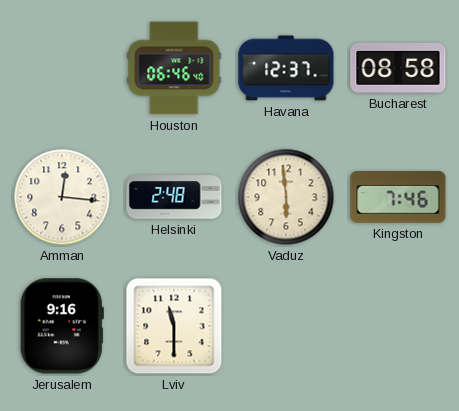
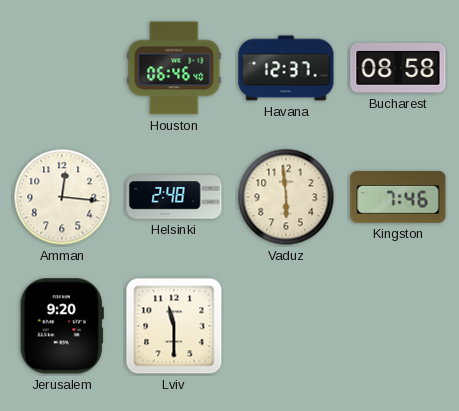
Jerusalem: 9:16 -> 9:20
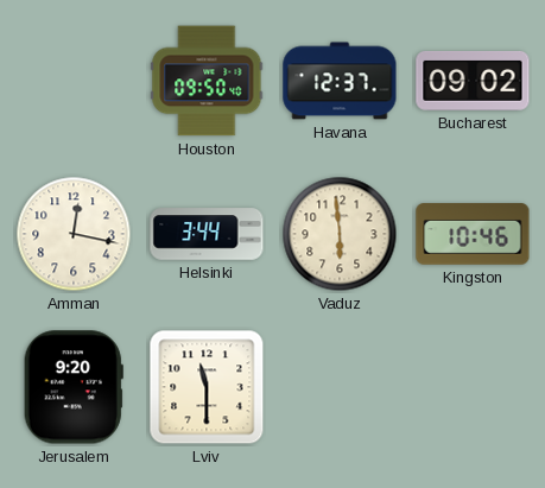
Houston: 06:46 -> 09:50
Bucharest: 08:58 -> 09:02
Amman: 12:16 -> 12:17
Helsinki: 2:48 -> 3:44
Kingston: 7:46 -> 10:46
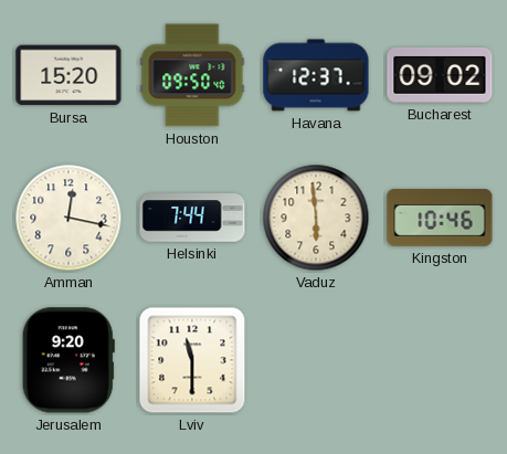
Bursa: none -> 15:20
Helsinki: 3:44 -> 7:44
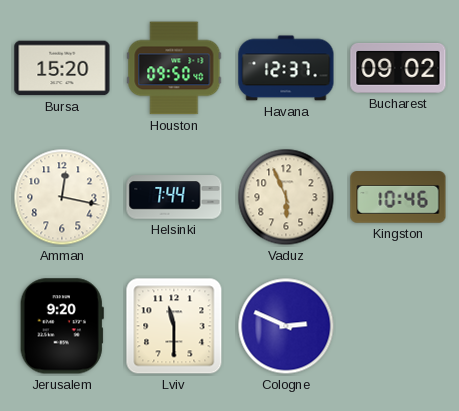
Vaduz: 5:59 -> 5:56
Cologne: none -> 2:49
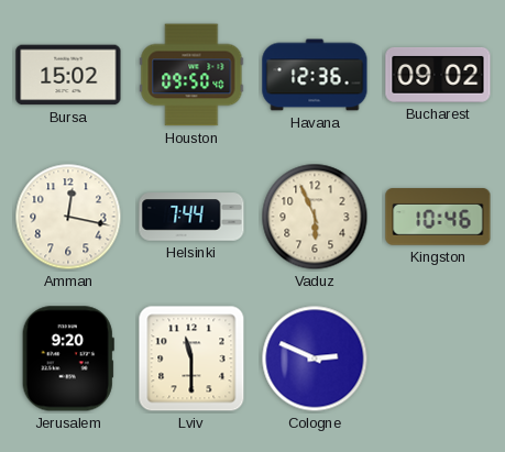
Bursa: 15:20 -> 15:02
Havana: 12:37 -> 12:36
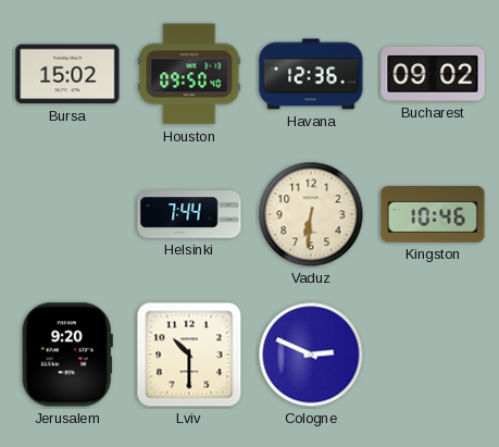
Amman: 12:17 -> none
Vaduz: 5:56 -> 6:31
Lviv: 11:30 -> 10:30
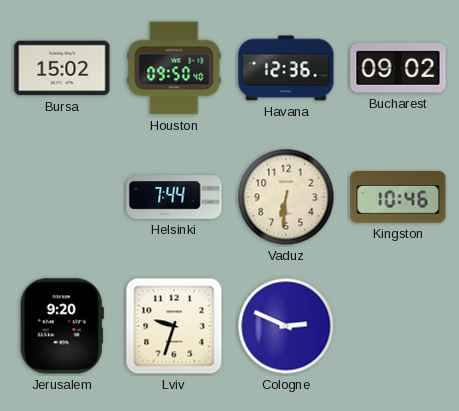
Lviv: 10:30 -> 9:33
